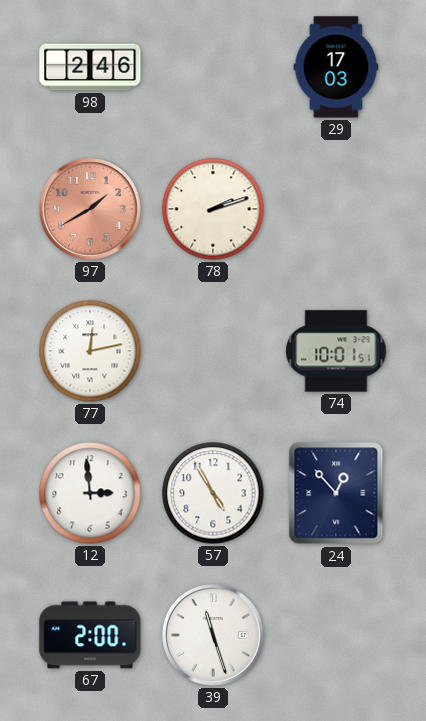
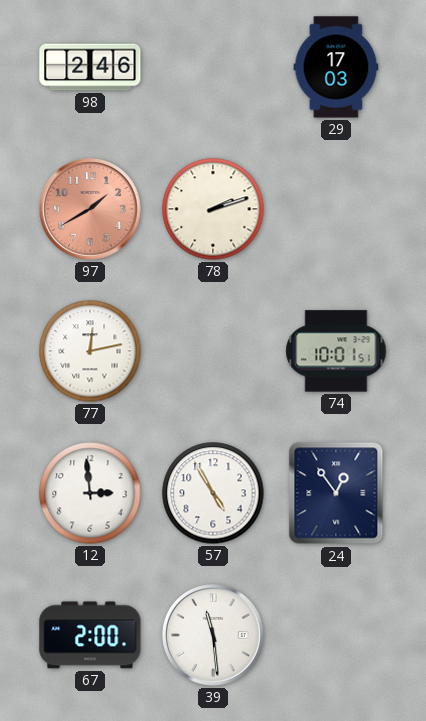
24: 12:53 -> 12:54
39: 11:27 -> 11:29
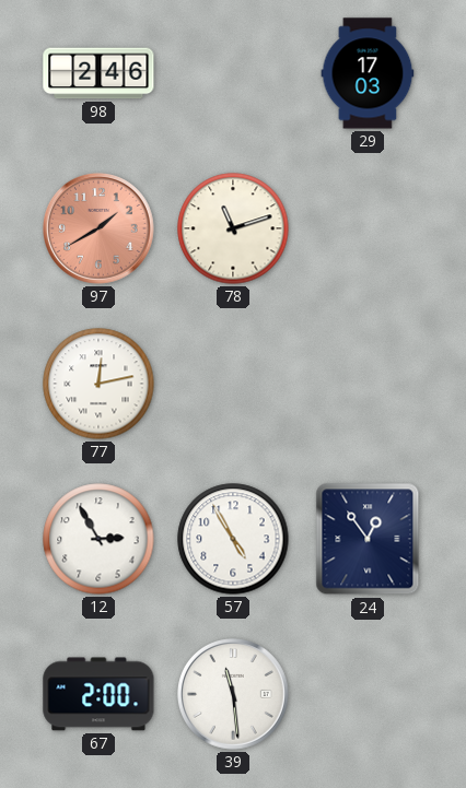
78: 2:12 -> 11:12
74: 10:01 -> none
12: 2:59 -> 2:55
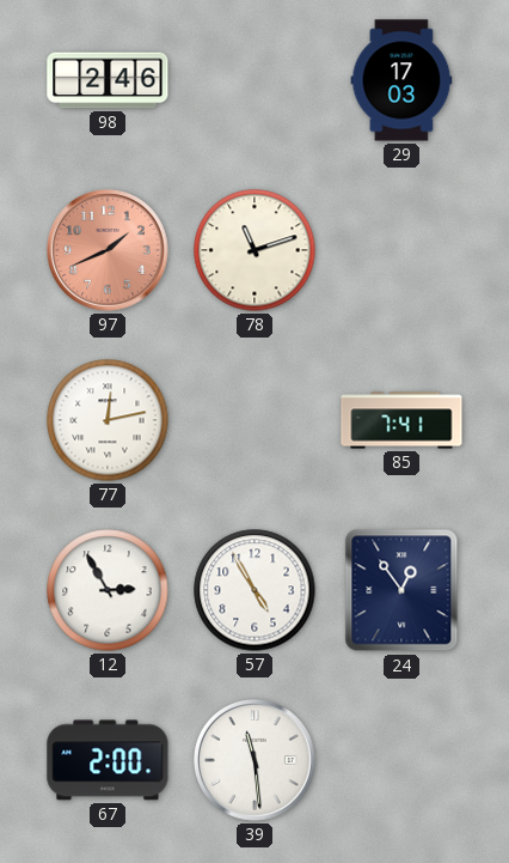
97: 1:40 -> 1:41
85: none -> 7:41
